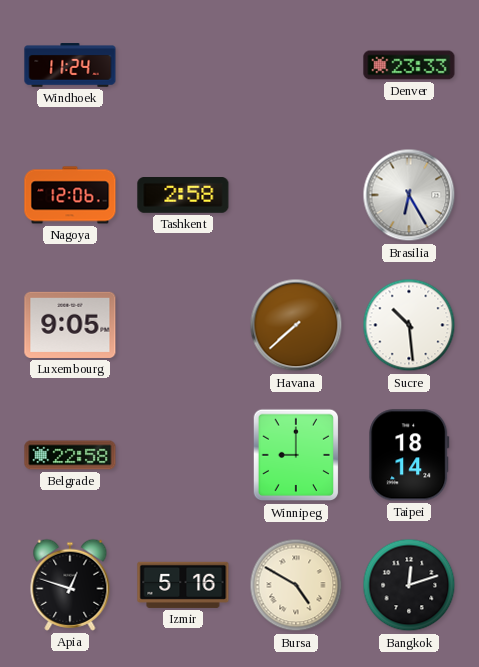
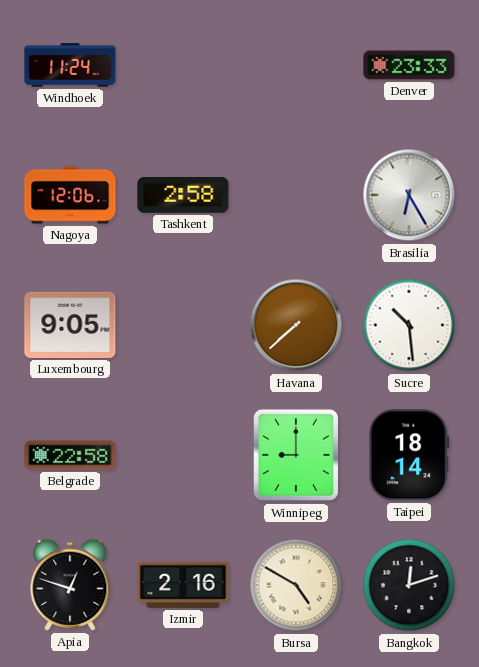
Izmir: 5:16 -> 2:16
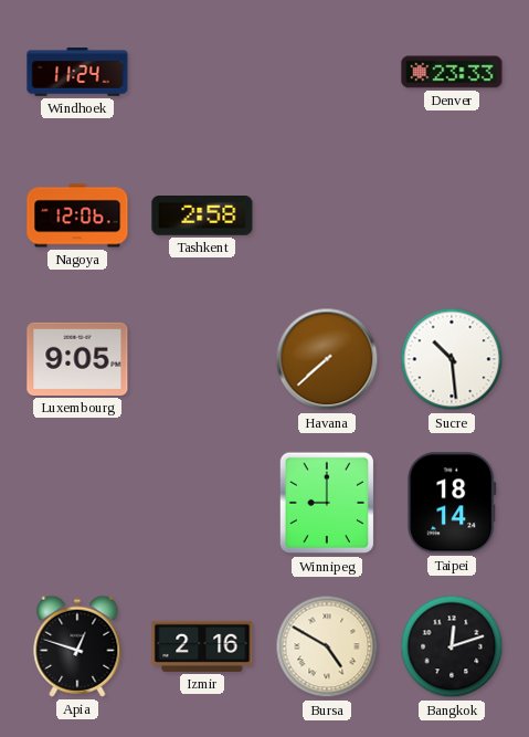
Brasilia: 6:25 -> none
Belgrade: 22:58 -> none
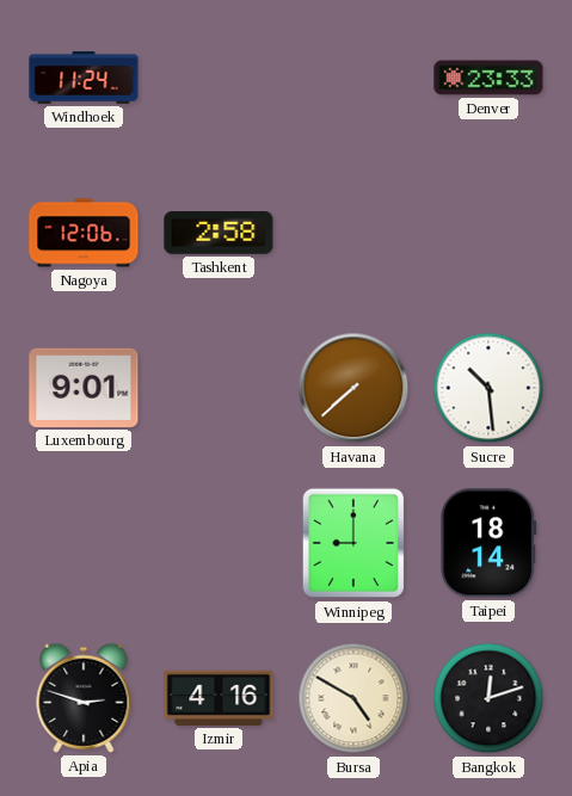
Luxembourg: 9:05 -> 9:01
Apia: 12:48 -> 2:48
Izmir: 2:16 -> 4:16
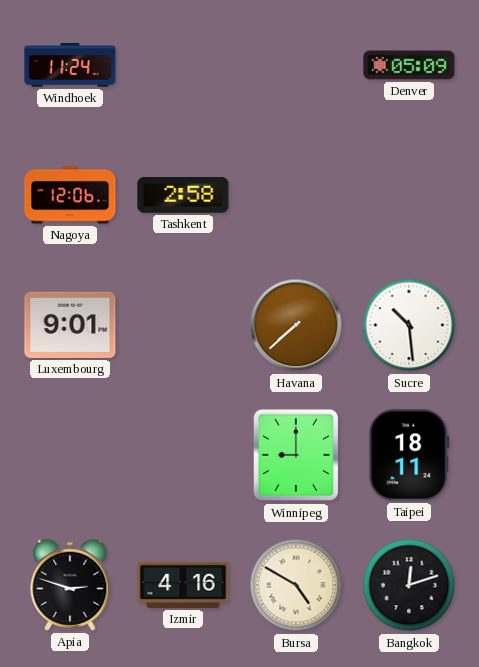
Denver: 23:33 -> 05:09
Taipei: 18:14 -> 18:11
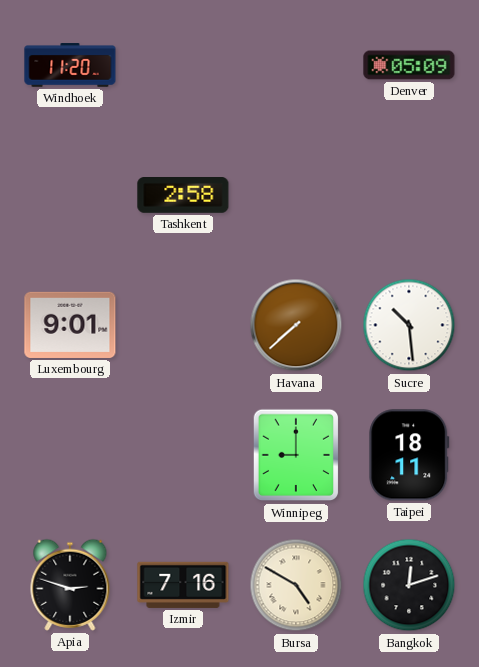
Windhoek: 11:24 -> 11:20
Nagoya: 12:06 -> none
Izmir: 4:16 -> 7:16
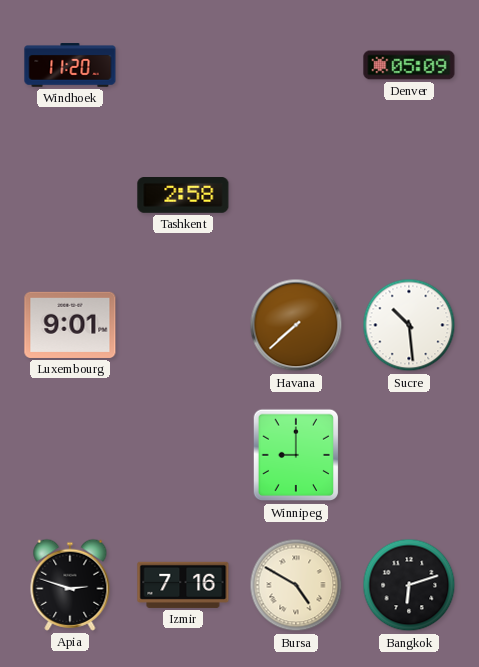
Taipei: 18:11 -> none
Bangkok: 12:12 -> 6:12
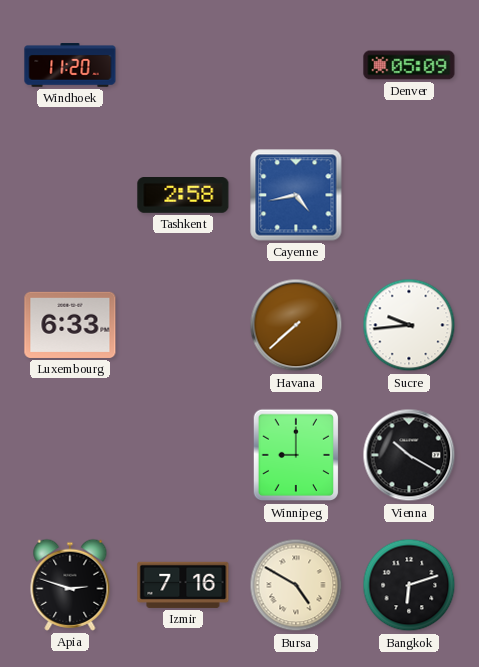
Cayenne: none -> 4:43
Luxembourg: 9:01 -> 6:33
Sucre: 10:29 -> 9:44
Vienna: none -> 10:20
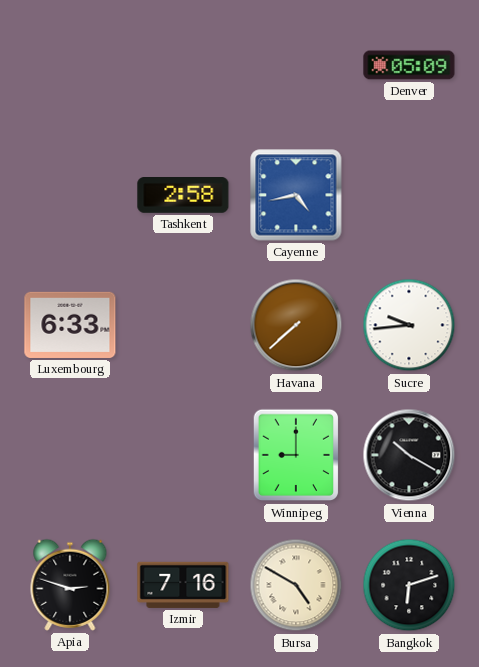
Windhoek: 11:20 -> none
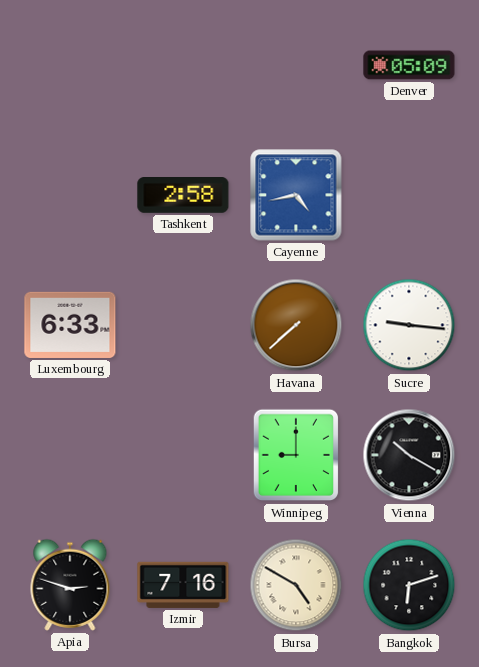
Sucre: 9:44 -> 9:16
